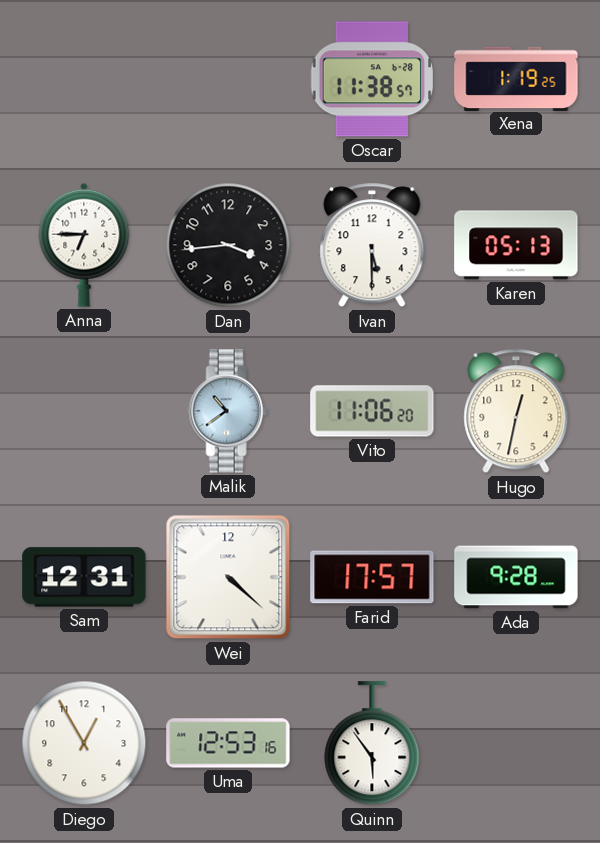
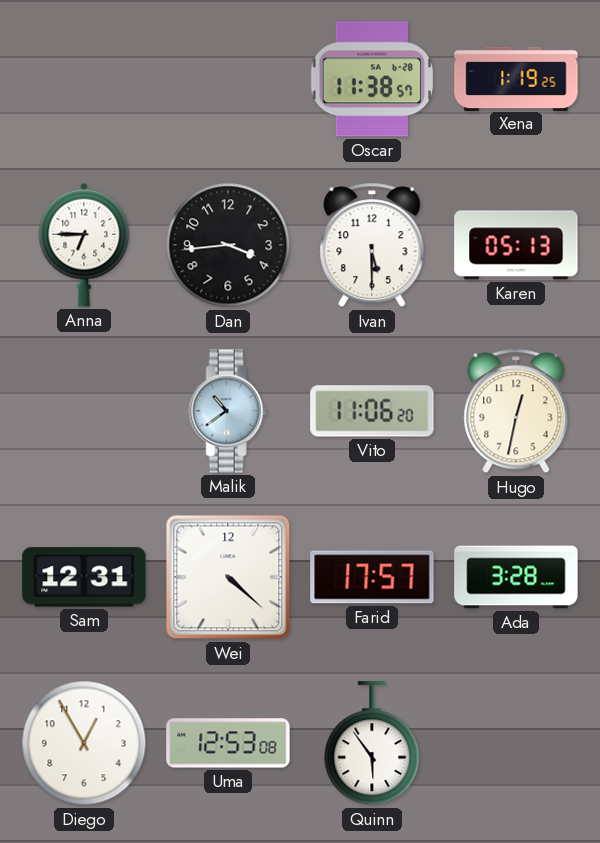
Ada: 9:28 -> 3:28
Uma: 12:53:16 -> 12:53:08
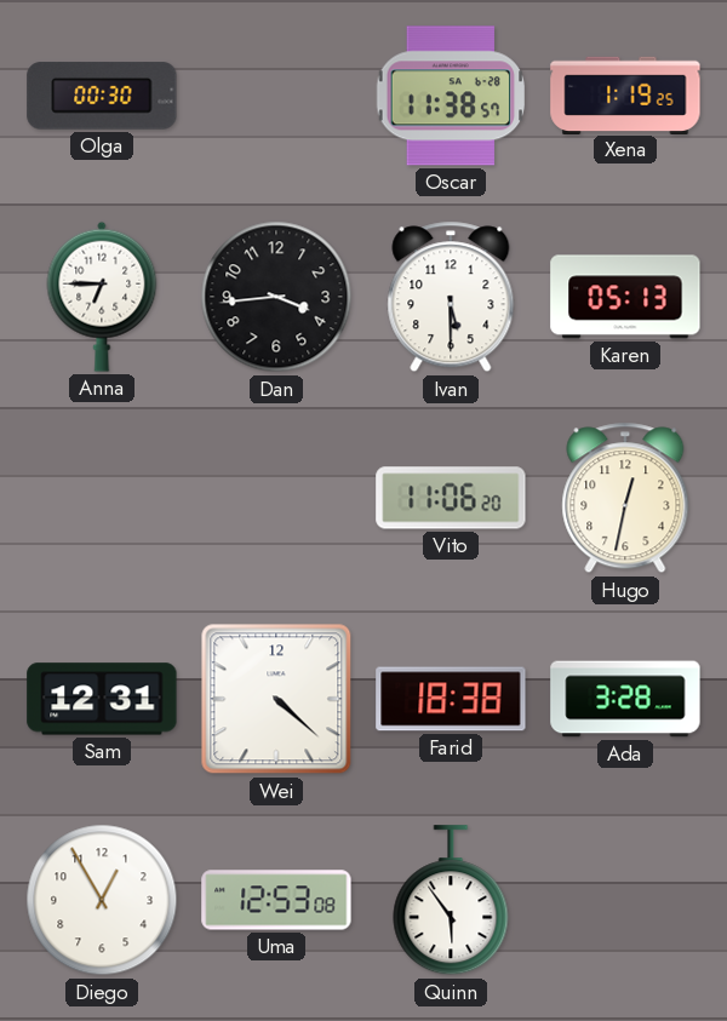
Olga: none -> 00:30
Malik: 10:39 -> none
Farid: 17:57 -> 18:38
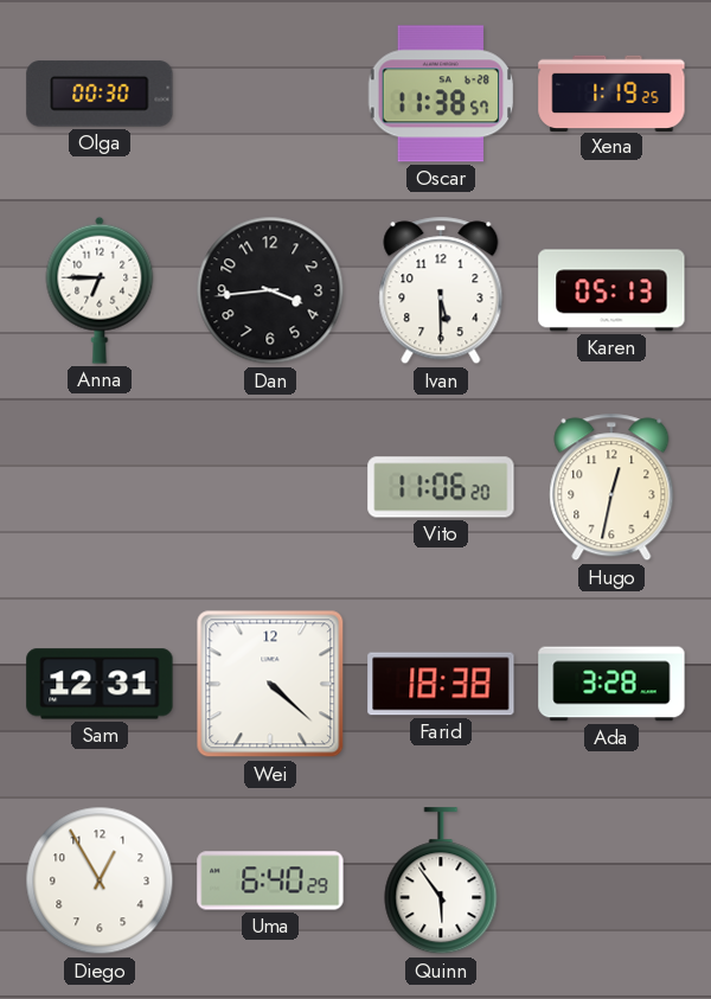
Uma: 12:53 -> 6:40
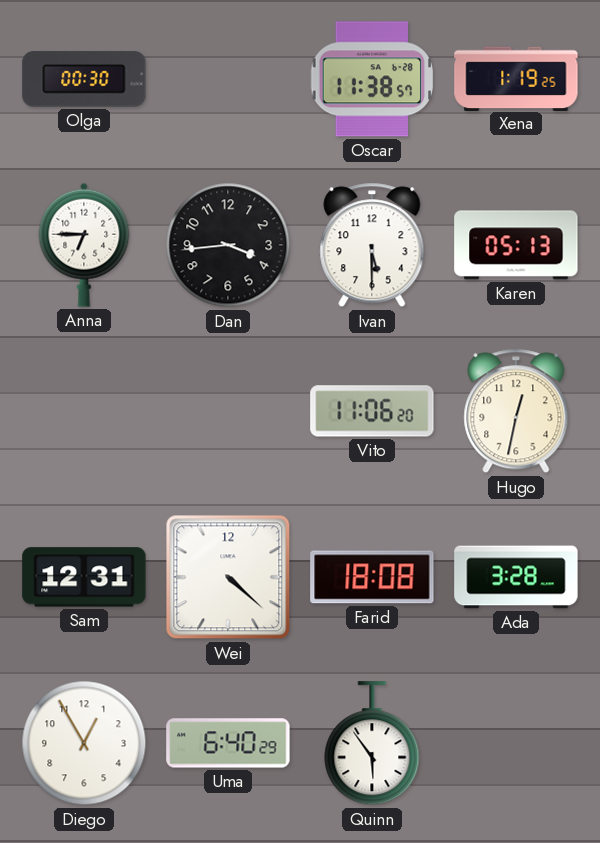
Farid: 18:38 -> 18:08
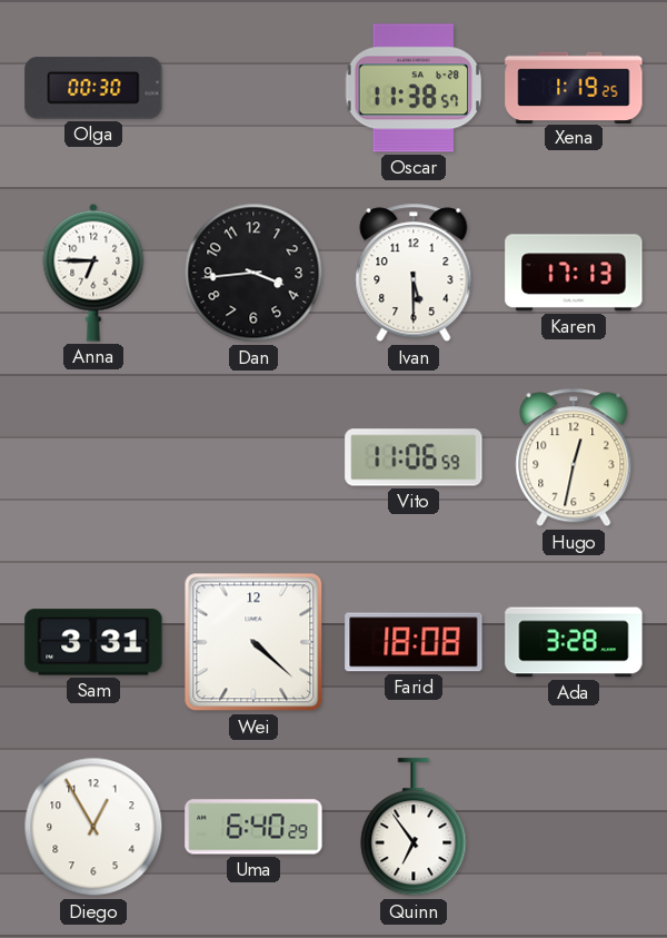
Karen: 05:13 -> 17:13
Vito: 11:06:20 -> 11:06:59
Sam: 12:31 -> 3:31
Quinn: 5:54 -> 6:54
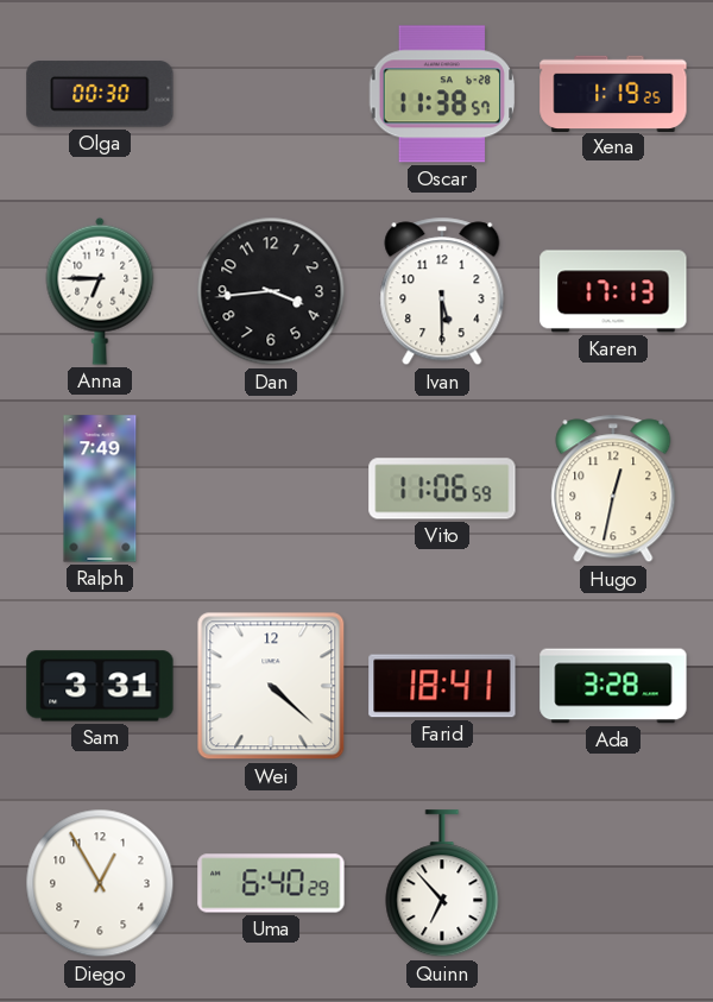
Ralph: none -> 7:49
Farid: 18:08 -> 18:41
Quinn: 6:54 -> 6:53
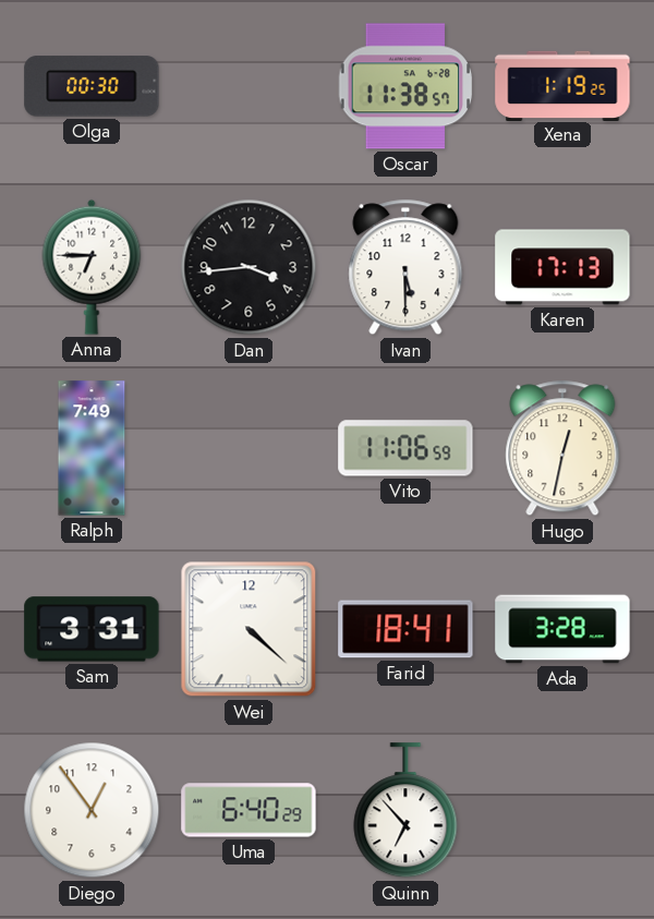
Diego: 12:55 -> 12:54
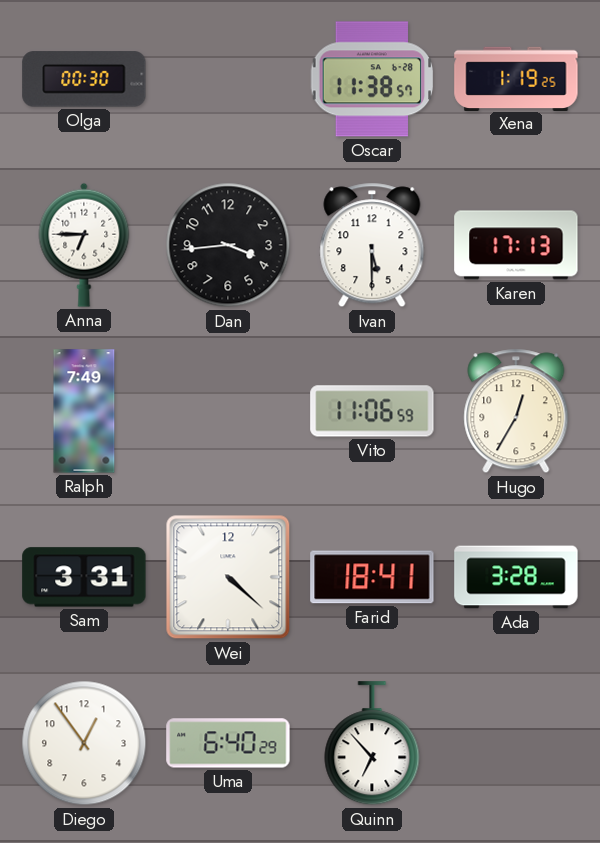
Hugo: 12:32 -> 12:35
